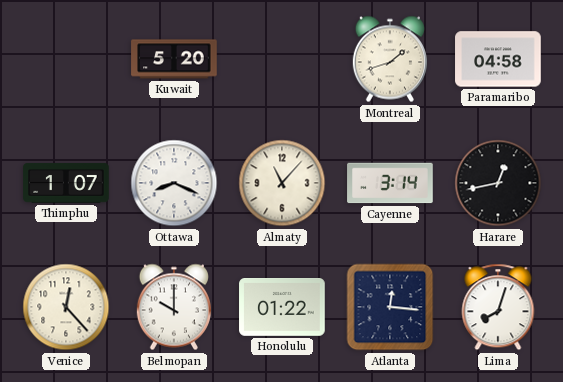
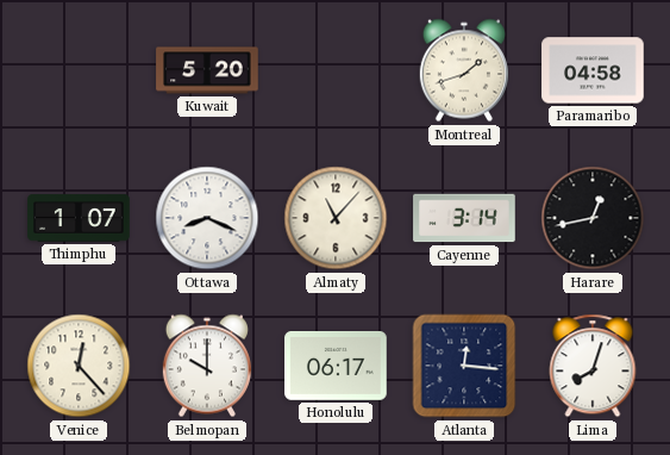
Honolulu: 01:22 -> 06:17
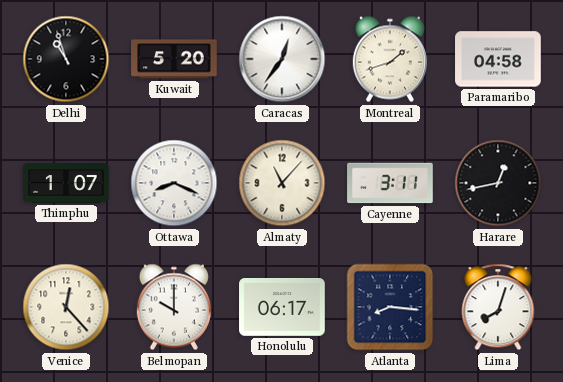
Delhi: none -> 10:57
Caracas: none -> 12:36
Cayenne: 3:14 -> 3:11
Atlanta: 12:16 -> 8:16
